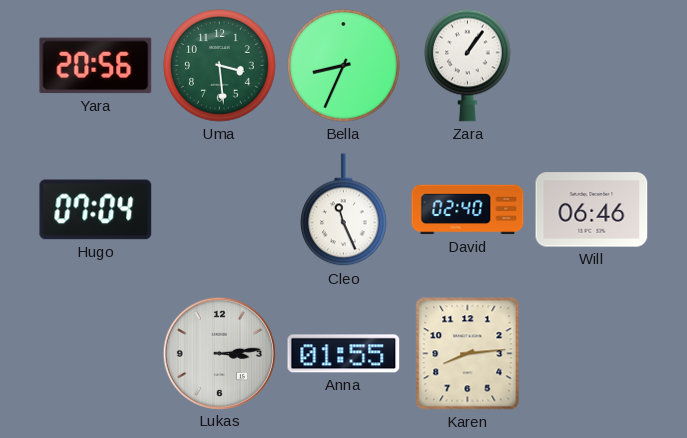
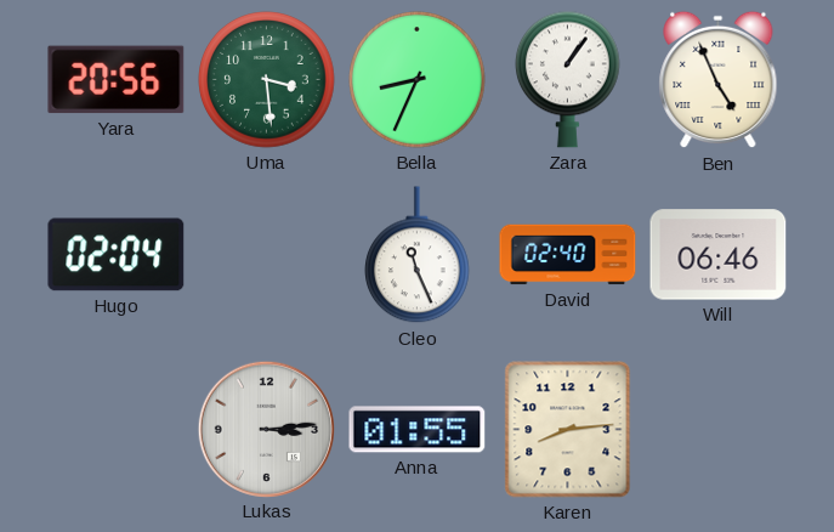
Ben: none -> 4:56
Hugo: 07:04 -> 02:04
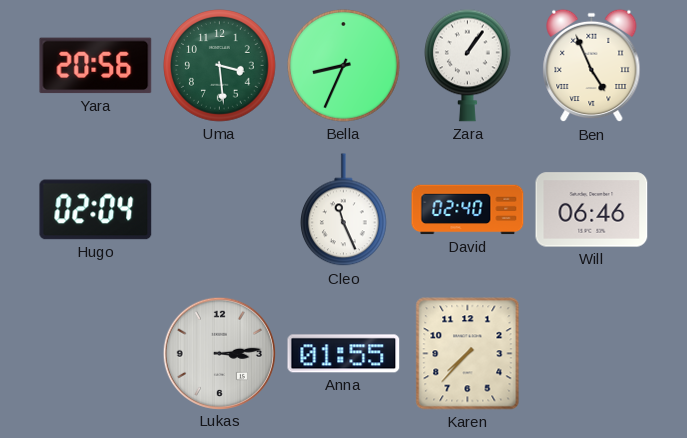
Karen: 8:14 -> 7:37
